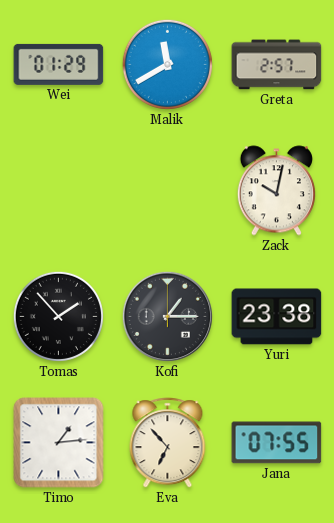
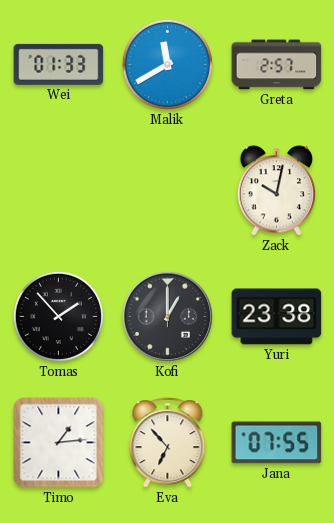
Wei: 01:29 -> 01:33
Kofi: 1:15 -> 1:00
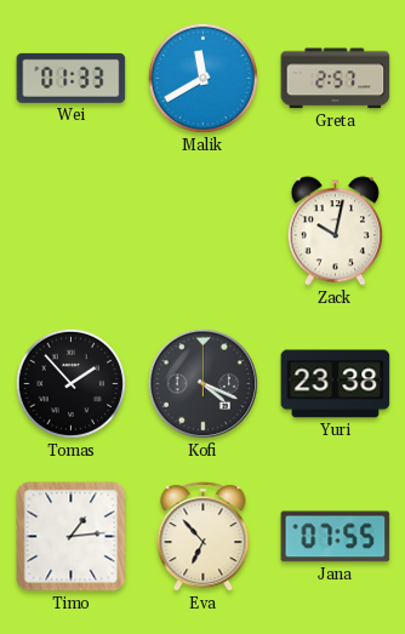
Kofi: 1:00 -> 4:19
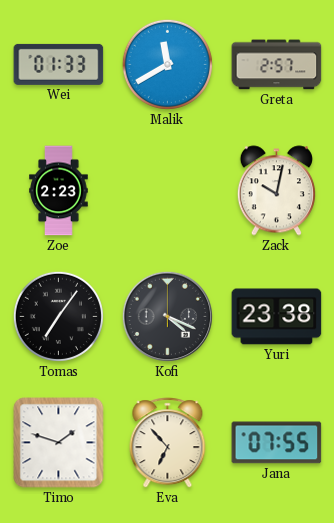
Zoe: none -> 2:23
Tomas: 1:53 -> 7:06
Timo: 1:14 -> 1:48
